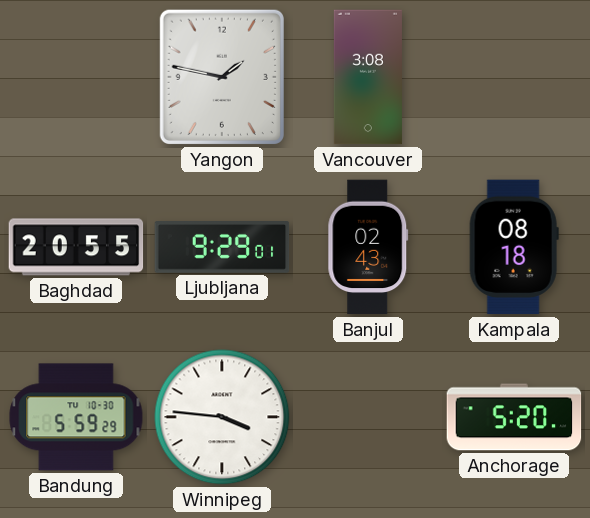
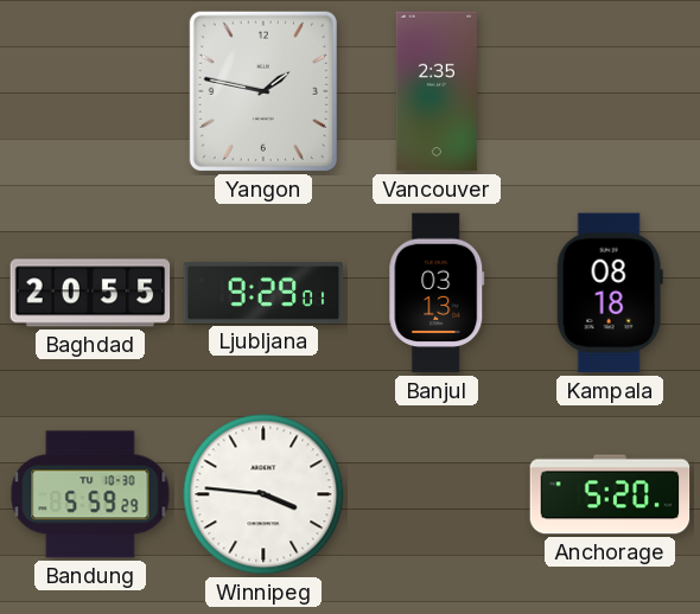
Vancouver: 3:08 -> 2:35
Banjul: 02:43 -> 03:13
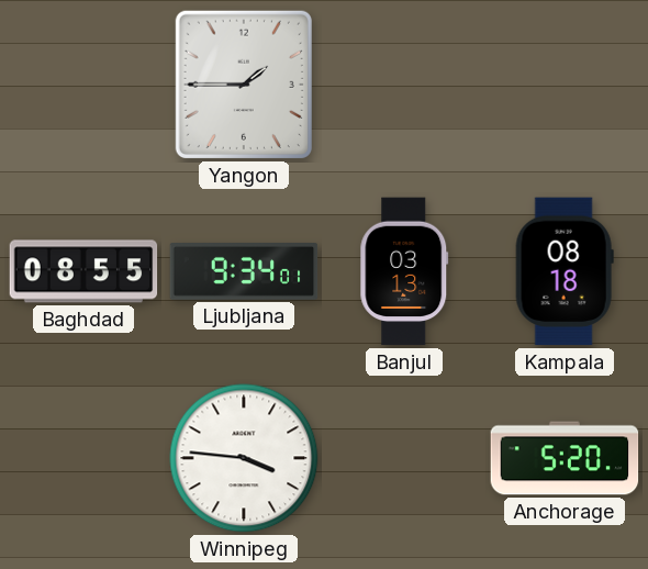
Yangon: 1:47 -> 1:45
Vancouver: 2:35 -> none
Baghdad: 20:55 -> 08:55
Ljubljana: 9:29 -> 9:34
Bandung: 5:59 -> none
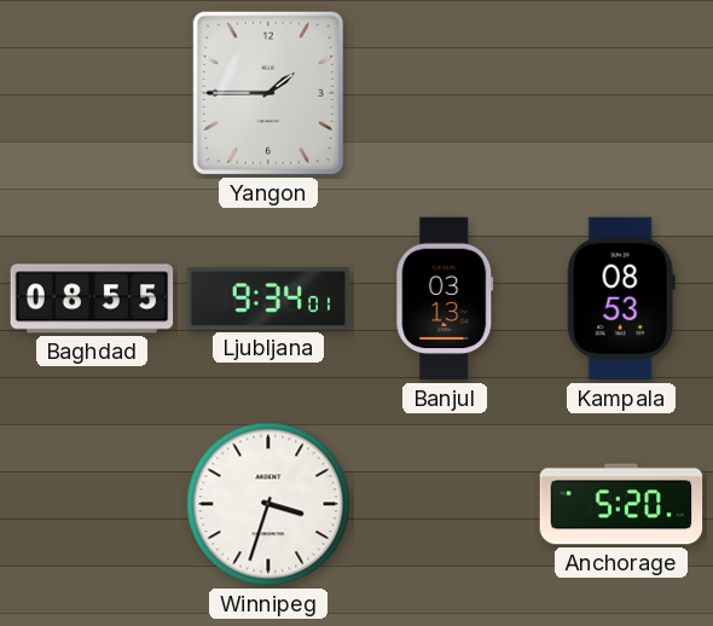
Kampala: 08:18 -> 08:53
Winnipeg: 3:46 -> 3:33
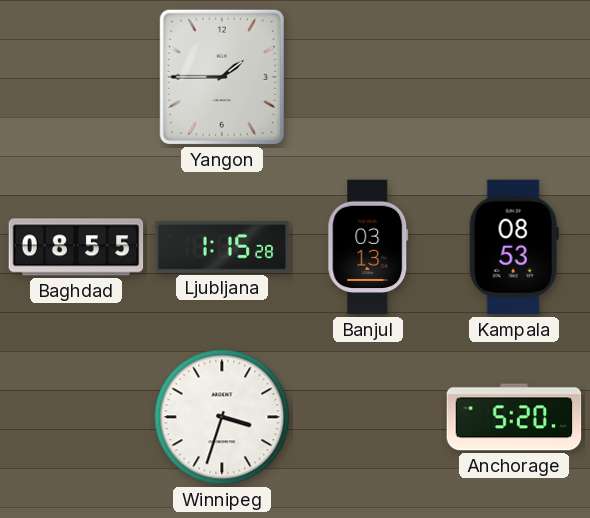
Ljubljana: 9:34 -> 1:15
